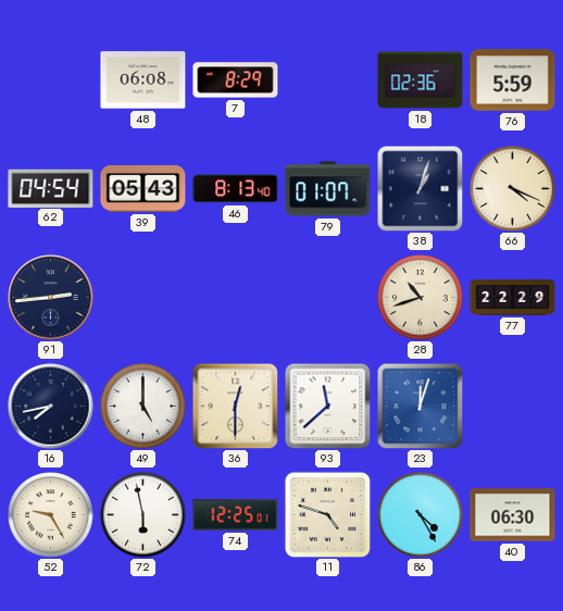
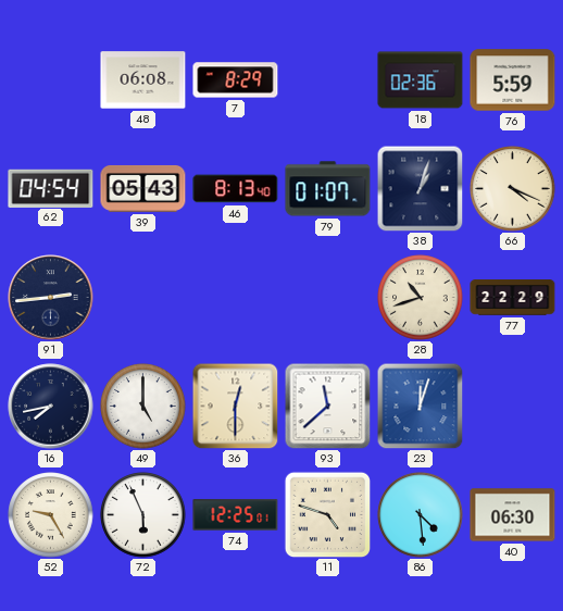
72: 5:58 -> 5:56
86: 4:25 -> 4:29
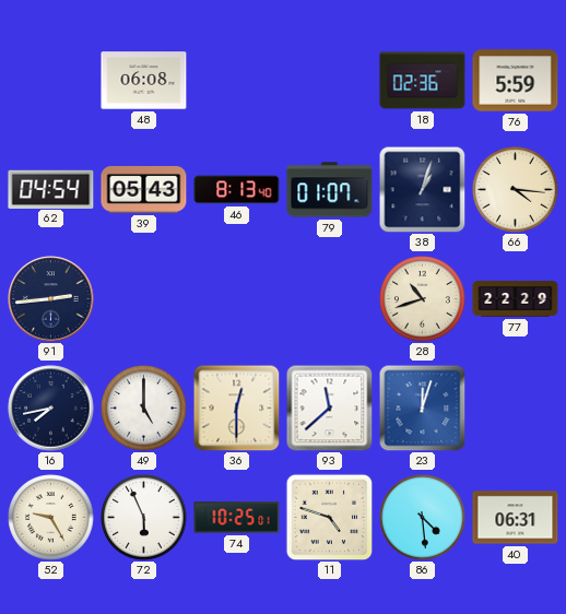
7: 8:29 -> none
66: 4:19 -> 4:16
74: 12:25 -> 10:25
40: 06:30 -> 06:31
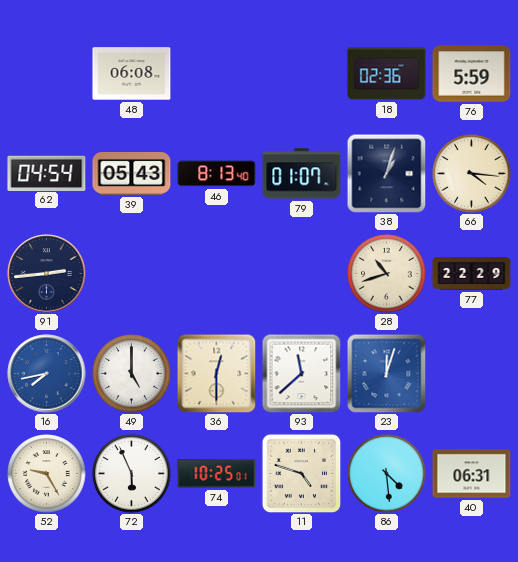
16 dial: navy -> blue
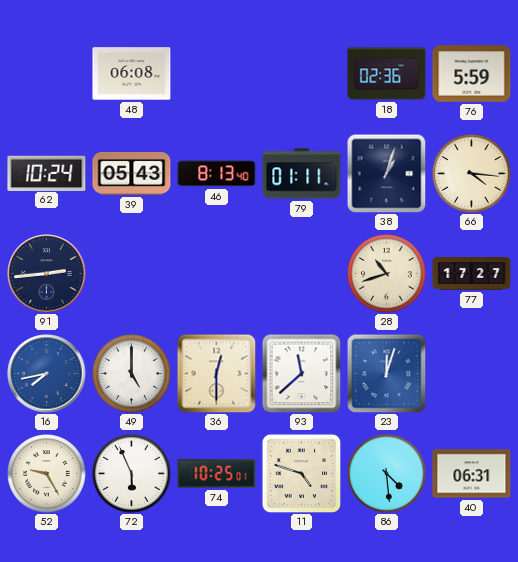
62: 04:54 -> 10:24
79: 01:07 -> 01:11
77: 22:29 -> 17:27
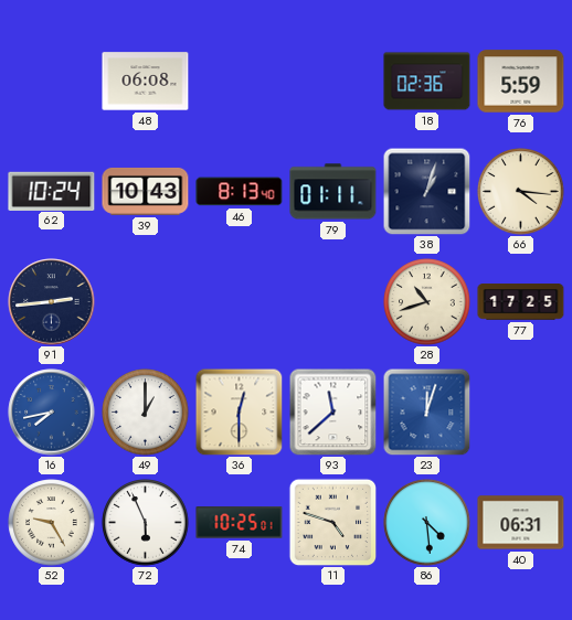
39: 05:43 -> 10:43
77: 17:27 -> 17:25
49: 5:00 -> 1:00
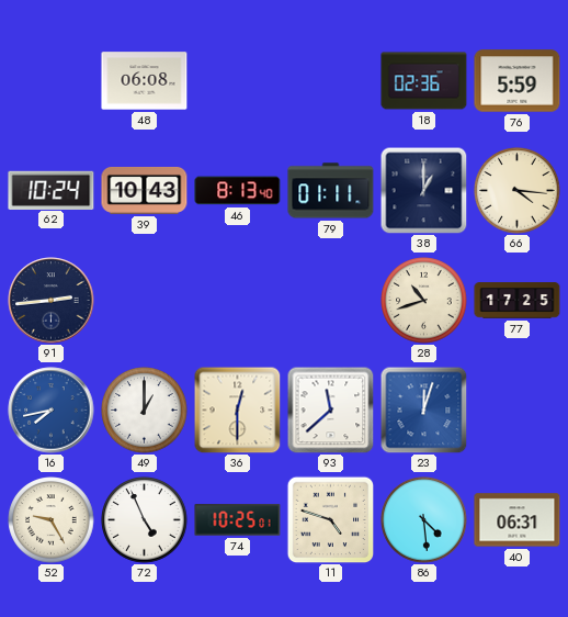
38: 1:03 -> 1:00
72: 5:56 -> 4:56
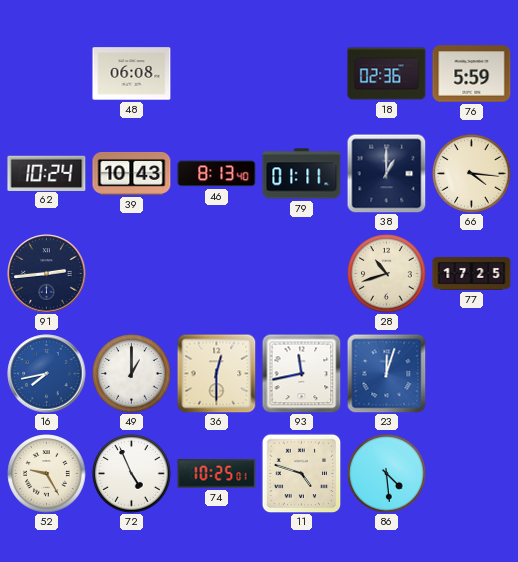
93: 11:38 -> 11:43
40: 06:31 -> none
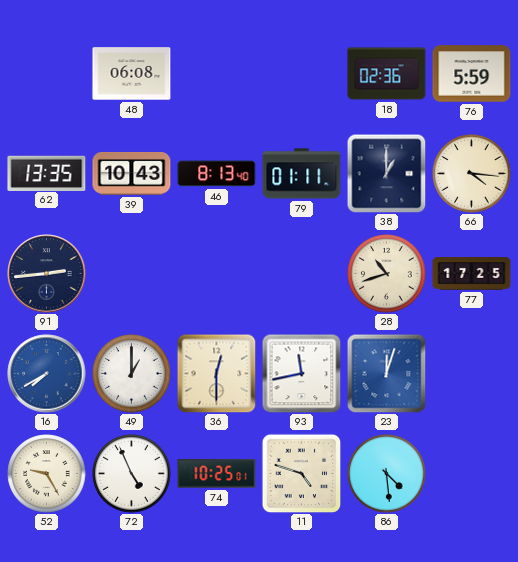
62: 10:24 -> 13:35
16: 7:43 -> 7:40
